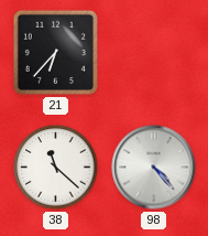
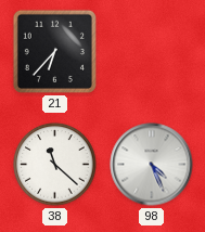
98: 4:23 -> 4:26
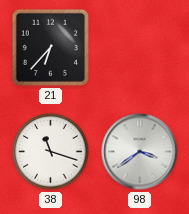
38: 11:22 -> 11:18
98: 4:26 -> 3:39
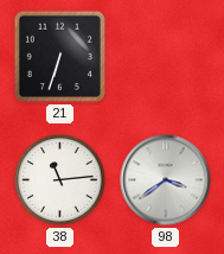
21: 6:37 -> 6:33
38: 11:18 -> 11:14
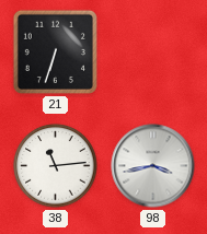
98: 3:39 -> 3:43
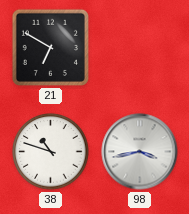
21: 6:33 -> 6:50
38: 11:14 -> 10:48
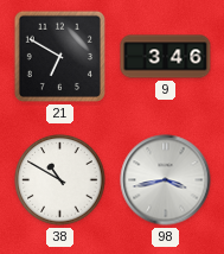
9: none -> 3:46
38: 10:48 -> 10:50
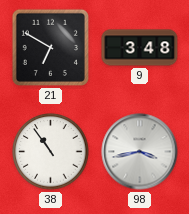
9: 3:46 -> 3:48
38: 10:50 -> 10:54
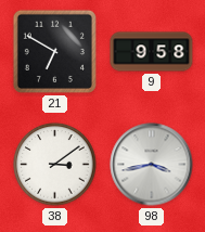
9: 3:48 -> 9:58
38: 10:54 -> 3:09
